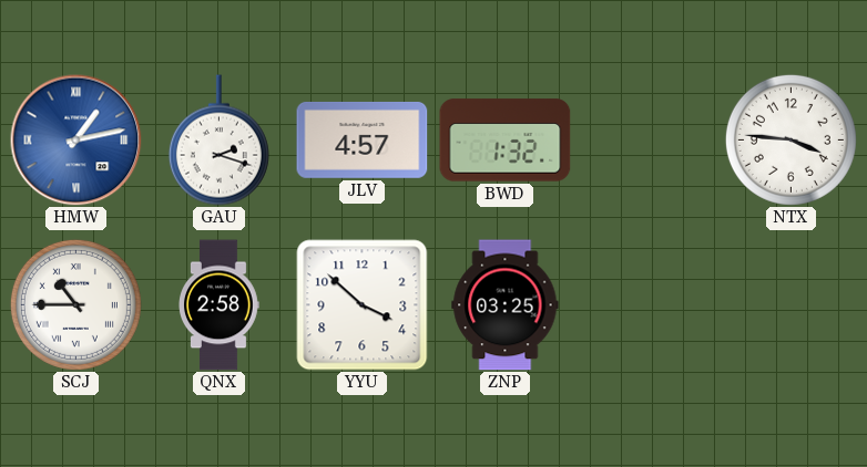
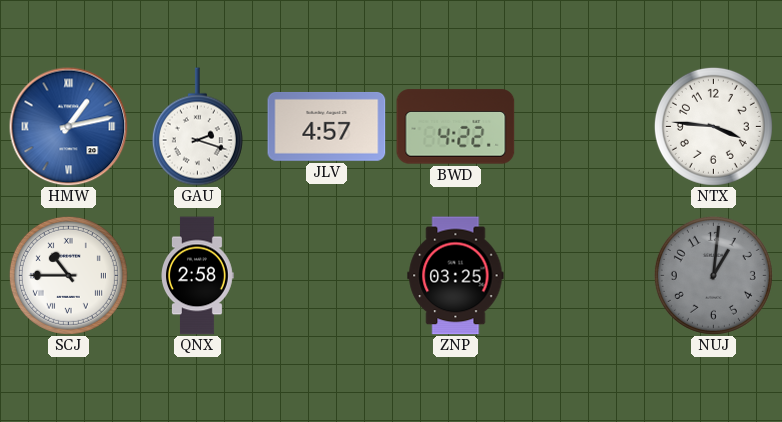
BWD: 1:32 -> 4:22
YYU: 3:52 -> none
NUJ: none -> 1:01
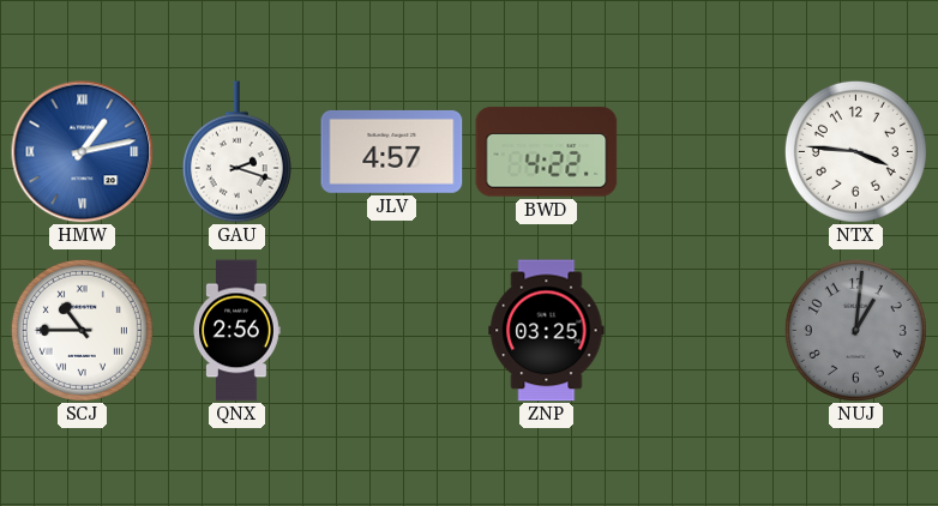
QNX: 2:58 -> 2:56
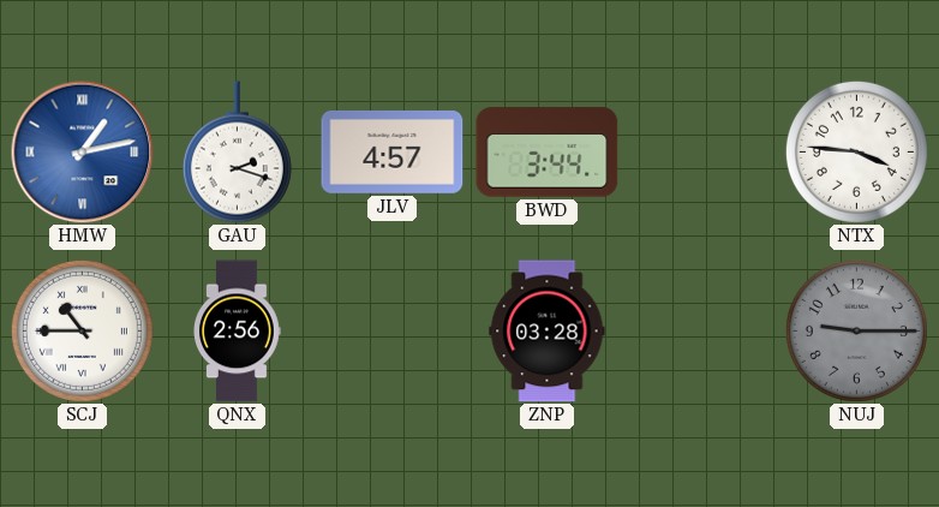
BWD: 4:22 -> 3:44
ZNP: 03:25 -> 03:28
NUJ: 1:01 -> 9:15
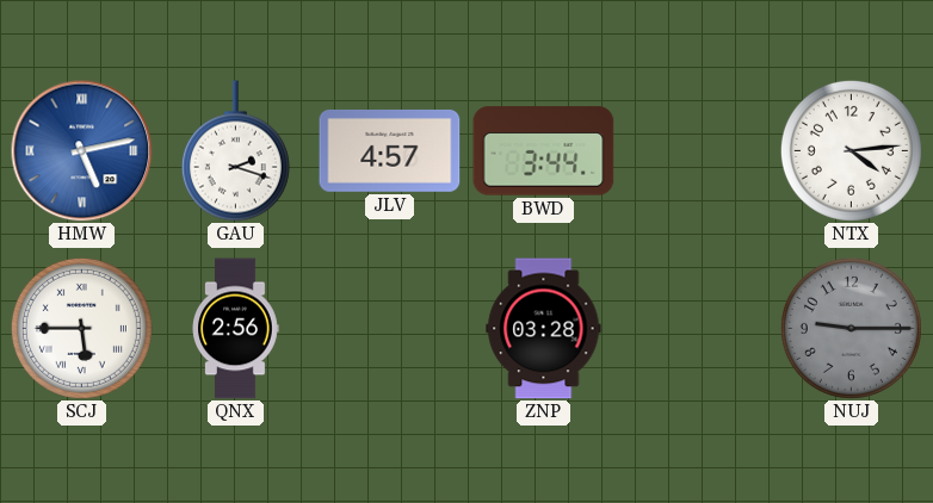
HMW: 1:13 -> 5:13
NTX: 3:46 -> 4:14
SCJ: 10:45 -> 5:45
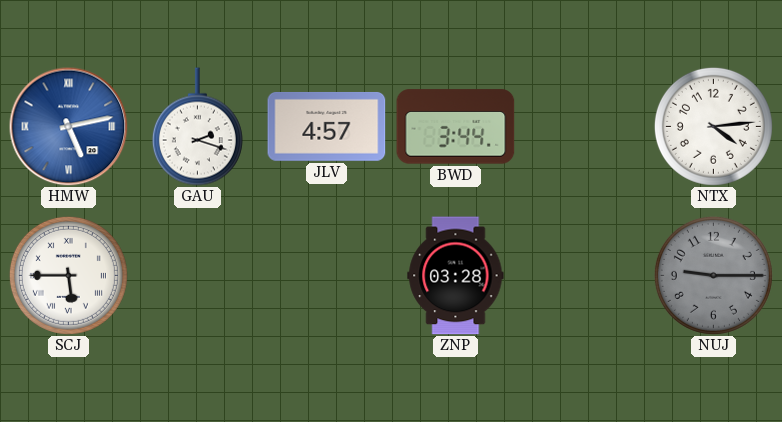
QNX: 2:56 -> none
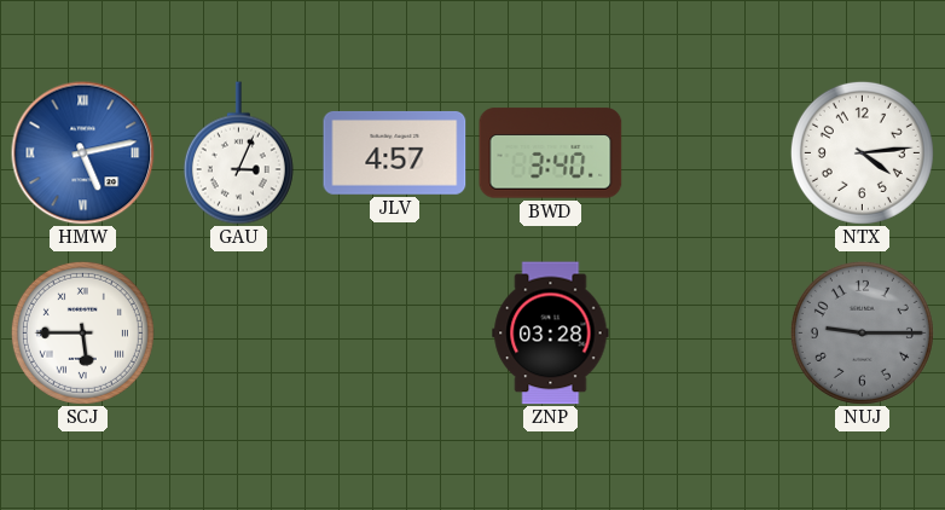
GAU: 2:18 -> 3:04
BWD: 3:44 -> 3:40
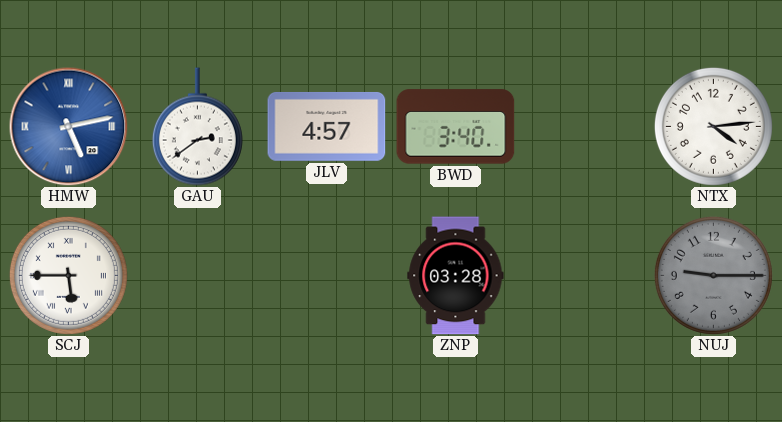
GAU: 3:04 -> 2:39
